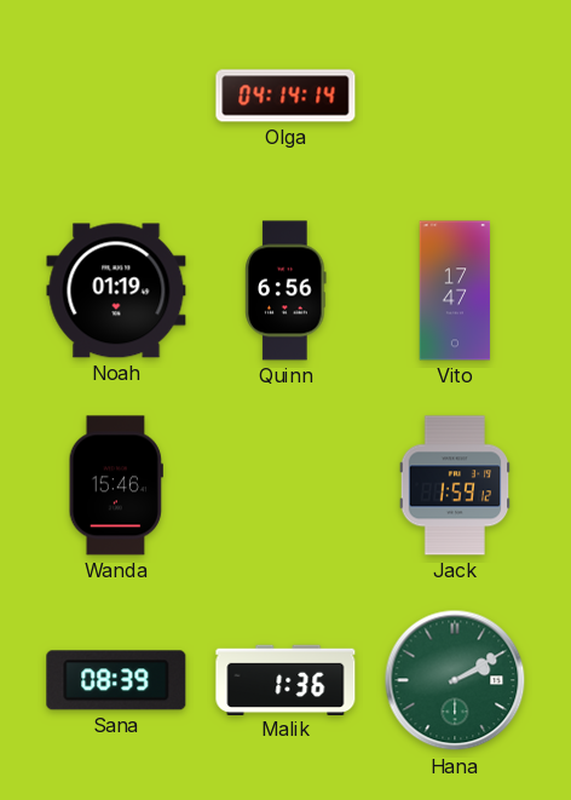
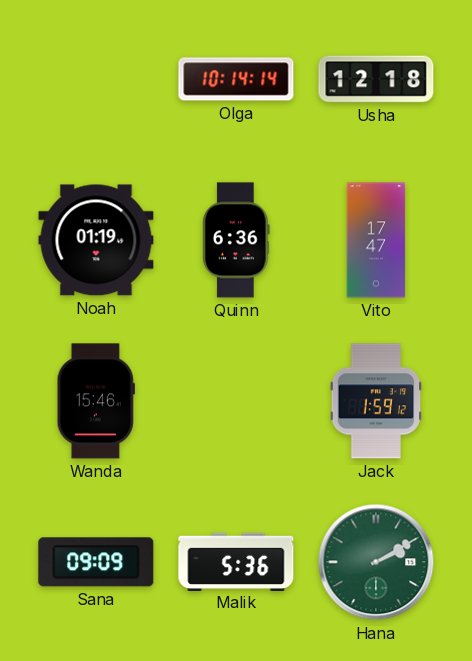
Olga: 04:14 -> 10:14
Usha: none -> 12:18
Quinn: 6:56 -> 6:36
Sana: 08:39 -> 09:09
Malik: 1:36 -> 5:36
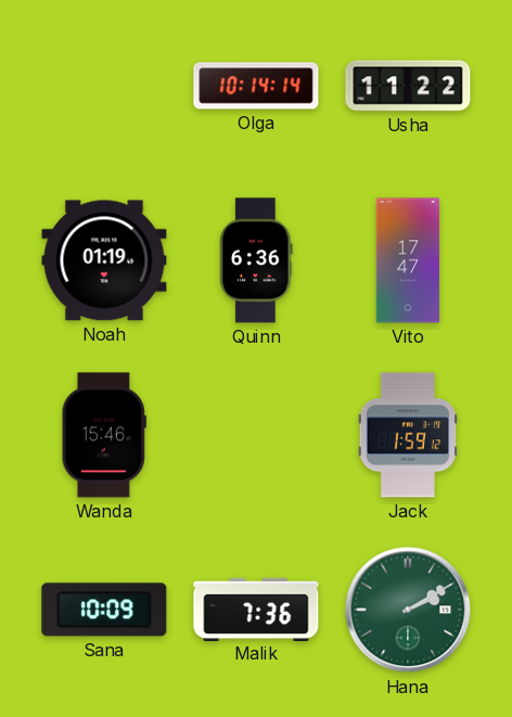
Usha: 12:18 -> 11:22
Sana: 09:09 -> 10:09
Malik: 5:36 -> 7:36
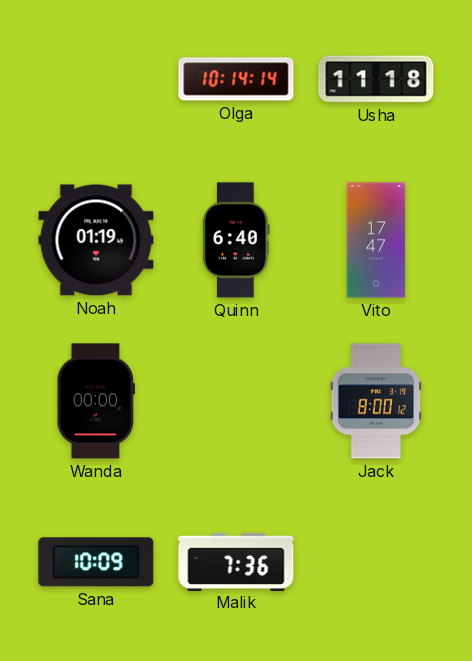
Usha: 11:22 -> 11:18
Quinn: 6:36 -> 6:40
Wanda: 15:46 -> 00:00
Jack: 1:59 -> 8:00
Hana: 2:10 -> none
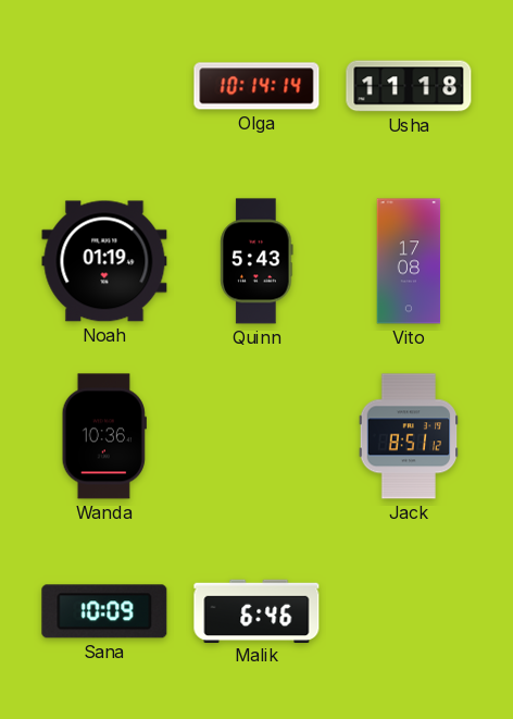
Quinn: 6:40 -> 5:43
Vito: 17:47 -> 17:08
Wanda: 00:00 -> 10:36
Jack: 8:00 -> 8:51
Malik: 7:36 -> 6:46
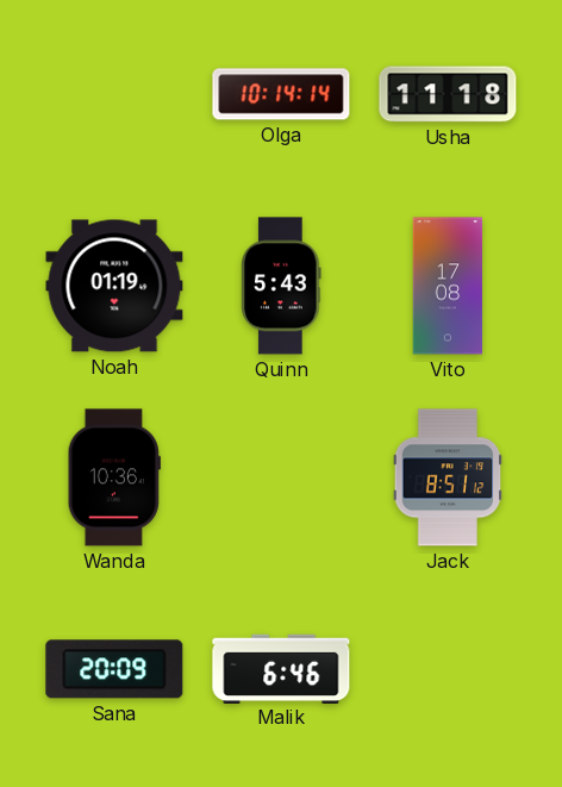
Sana: 10:09 -> 20:09
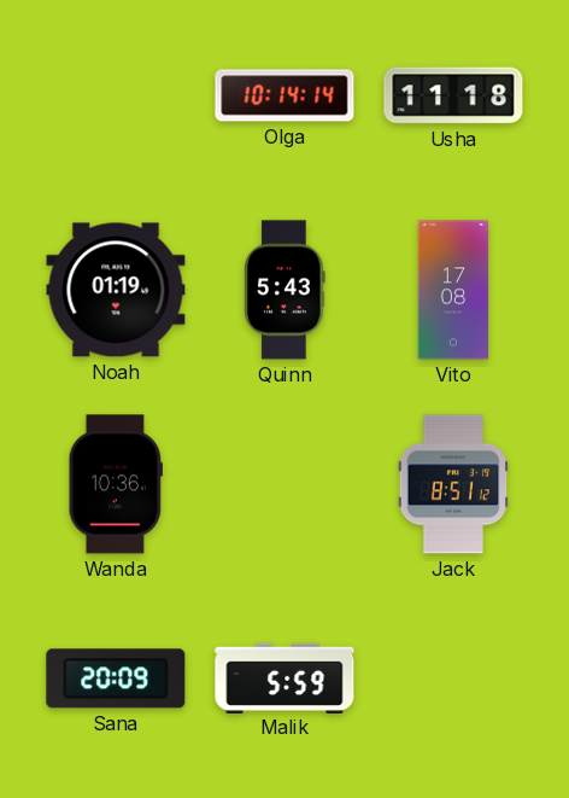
Malik: 6:46 -> 5:59
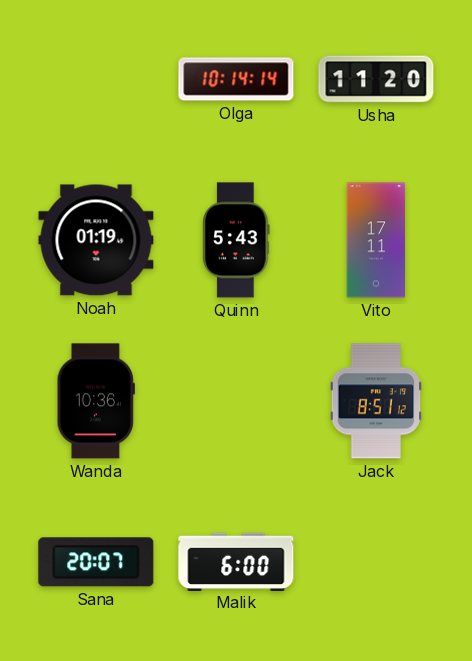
Usha: 11:18 -> 11:20
Vito: 17:08 -> 17:11
Sana: 20:09 -> 20:07
Malik: 5:59 -> 6:00
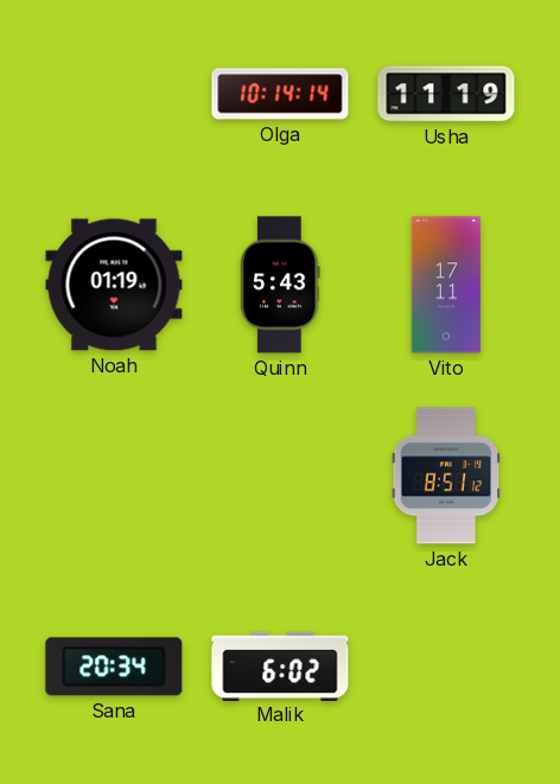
Usha: 11:20 -> 11:19
Wanda: 10:36 -> none
Sana: 20:07 -> 20:34
Malik: 6:00 -> 6:02
